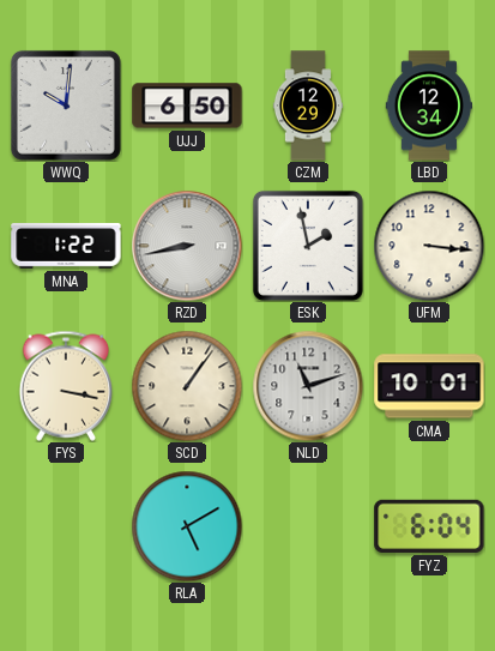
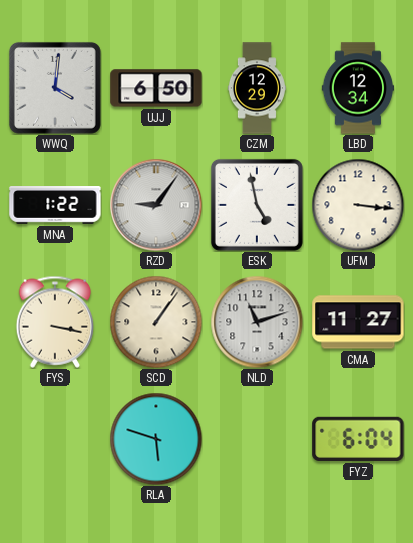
WWQ: 10:01 -> 4:01
RZD: 8:43 -> 9:06
ESK: 1:58 -> 4:58
CMA: 10:01 -> 11:27
RLA: 5:10 -> 5:48
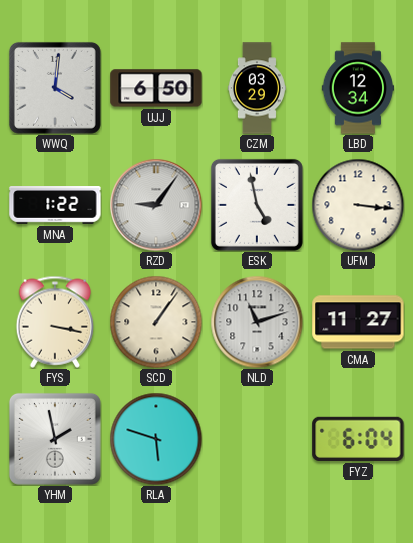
CZM: 12:29 -> 03:29
YHM: none -> 1:58
